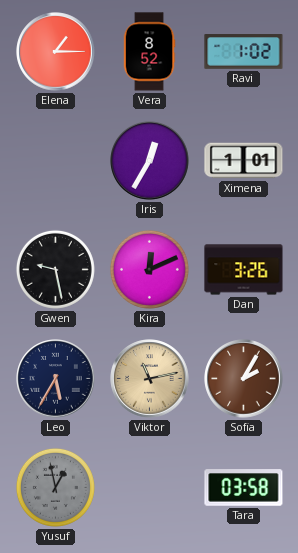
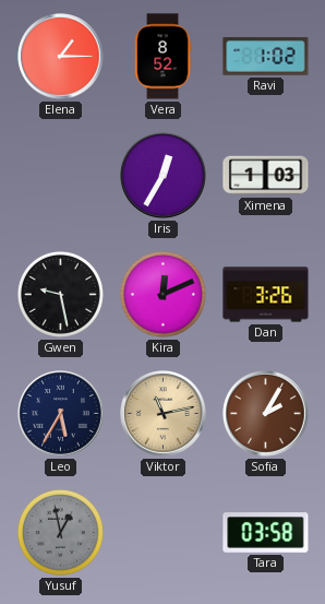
Ximena: 1:01 -> 1:03
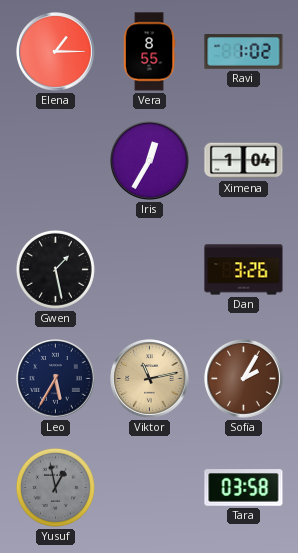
Vera: 8:52 -> 8:55
Ximena: 1:03 -> 1:04
Gwen: 9:28 -> 1:28
Kira: 12:11 -> none
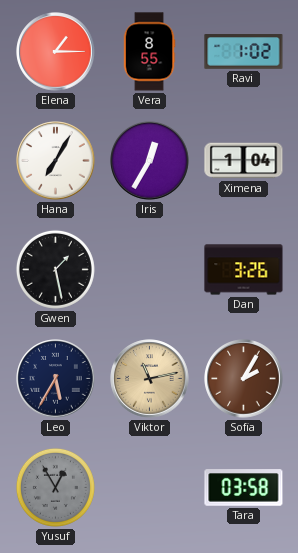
Hana: none -> 7:05
Yusuf: 12:58 -> 12:55
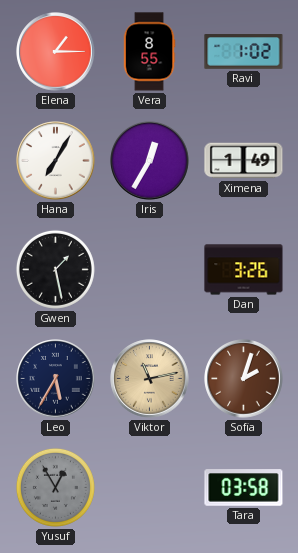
Ximena: 1:04 -> 1:49
Sofia: 2:05 -> 2:03
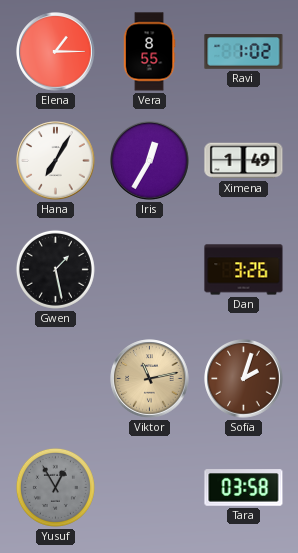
Leo: 5:35 -> none
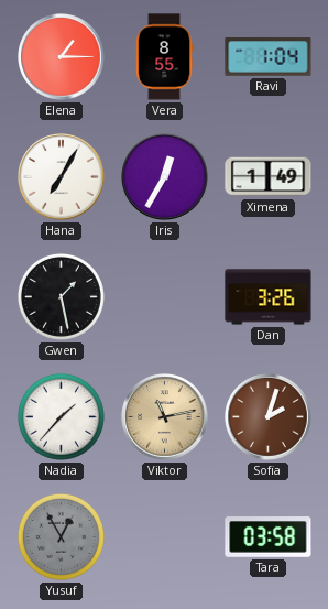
Ravi: 1:02 -> 1:04
Nadia: none -> 1:37
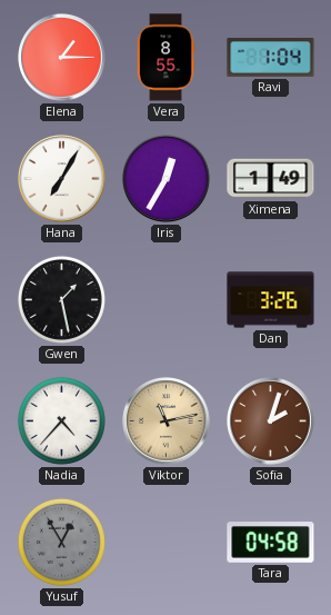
Nadia: 1:37 -> 4:37
Tara: 03:58 -> 04:58
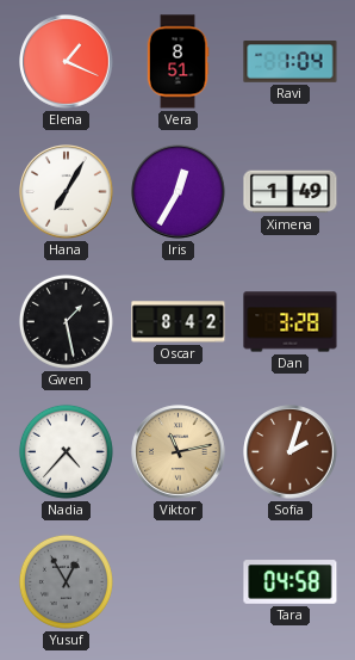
Elena: 1:15 -> 1:19
Vera: 8:55 -> 8:51
Oscar: none -> 8:42
Dan: 3:26 -> 3:28
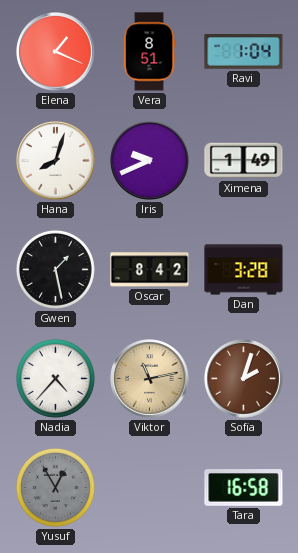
Hana: 7:05 -> 8:03
Iris: 12:35 -> 9:41
Tara: 04:58 -> 16:58
